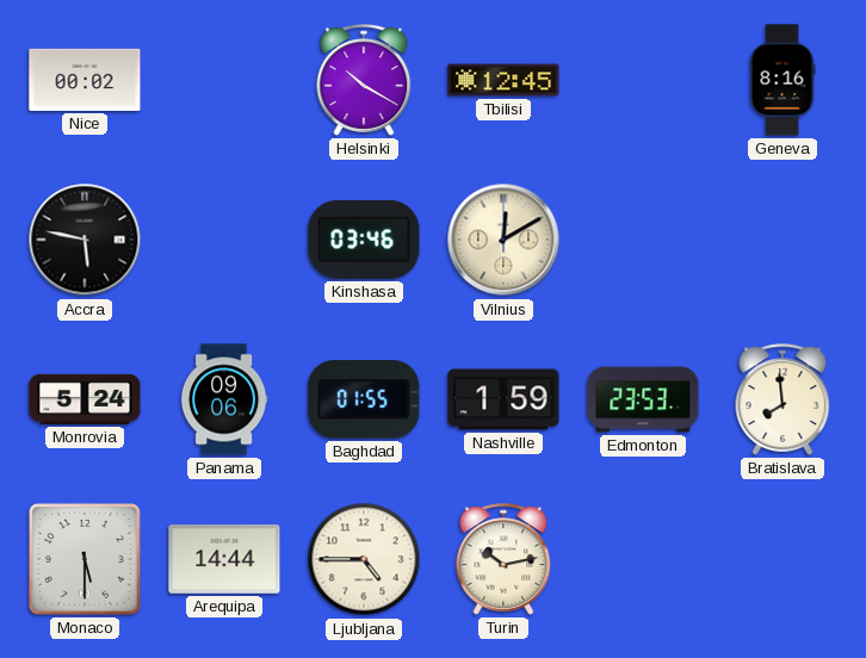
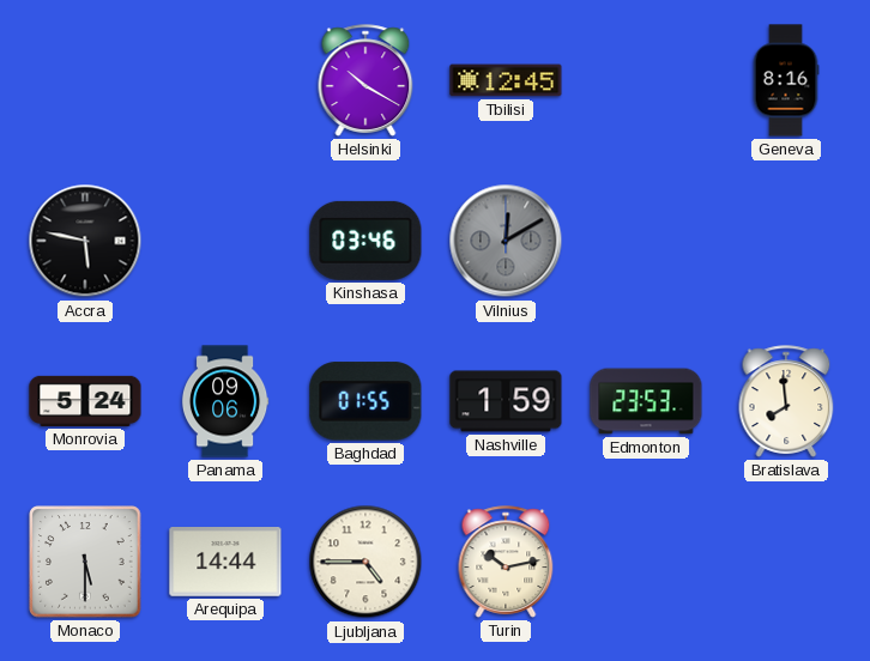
Nice: 00:02 -> none
Vilnius dial: cream -> grey
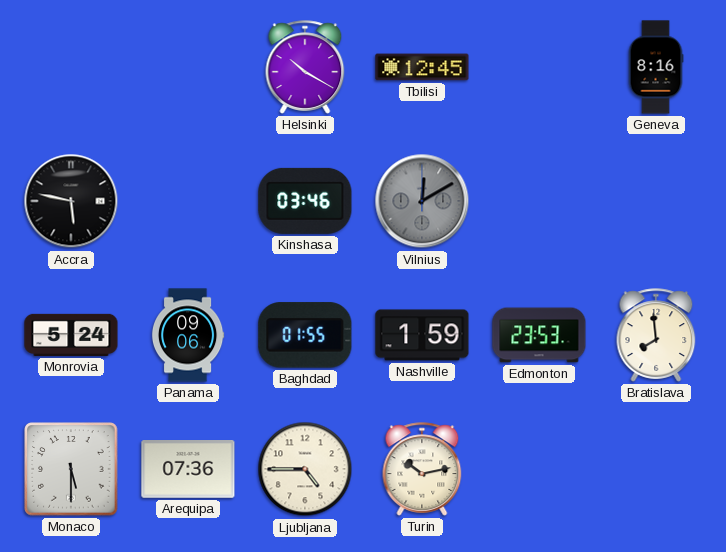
Arequipa: 14:44 -> 07:36
